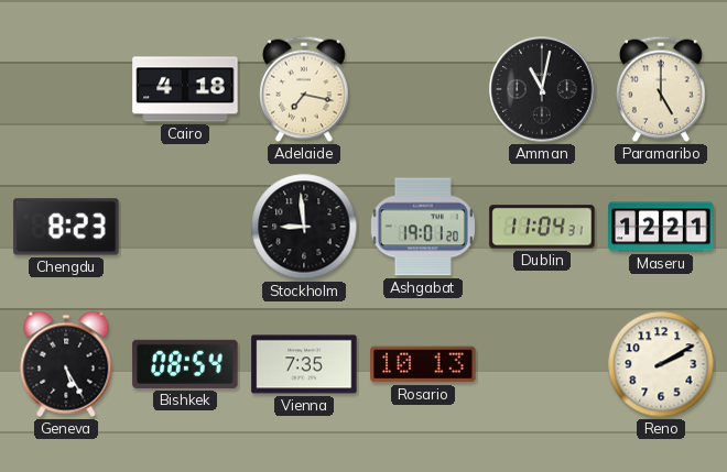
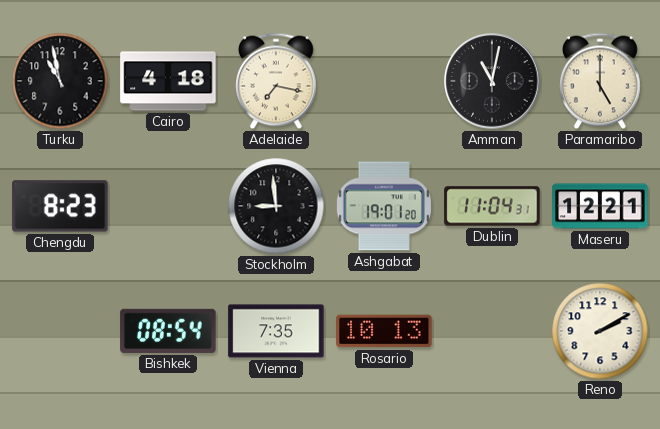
Turku: none -> 10:58
Geneva: 5:25 -> none
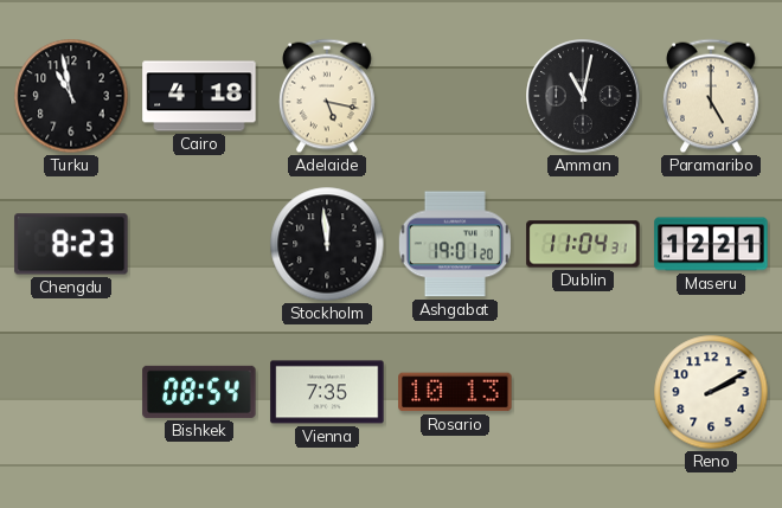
Adelaide: 7:17 -> 5:17
Stockholm: 8:59 -> 11:59
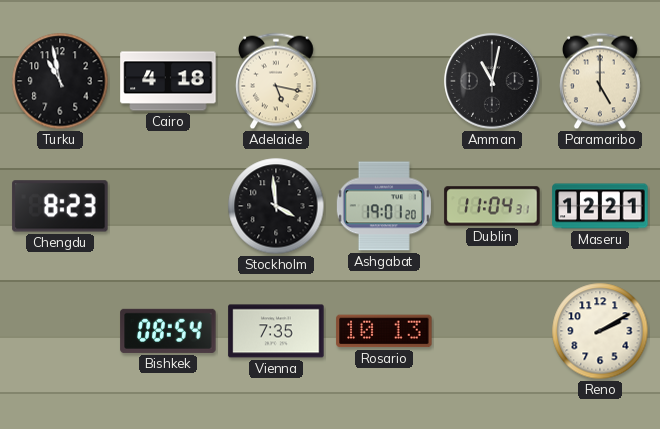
Stockholm: 11:59 -> 3:59
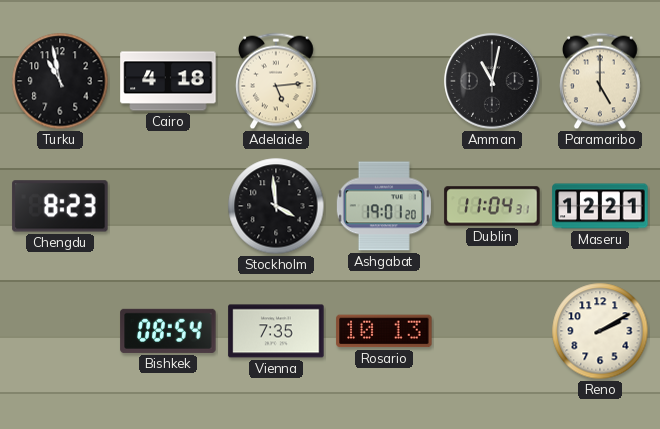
Adelaide: 5:17 -> 5:14
